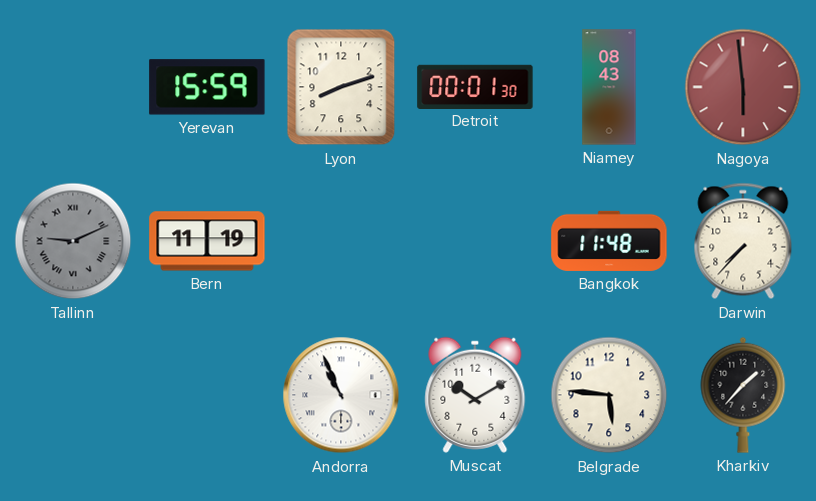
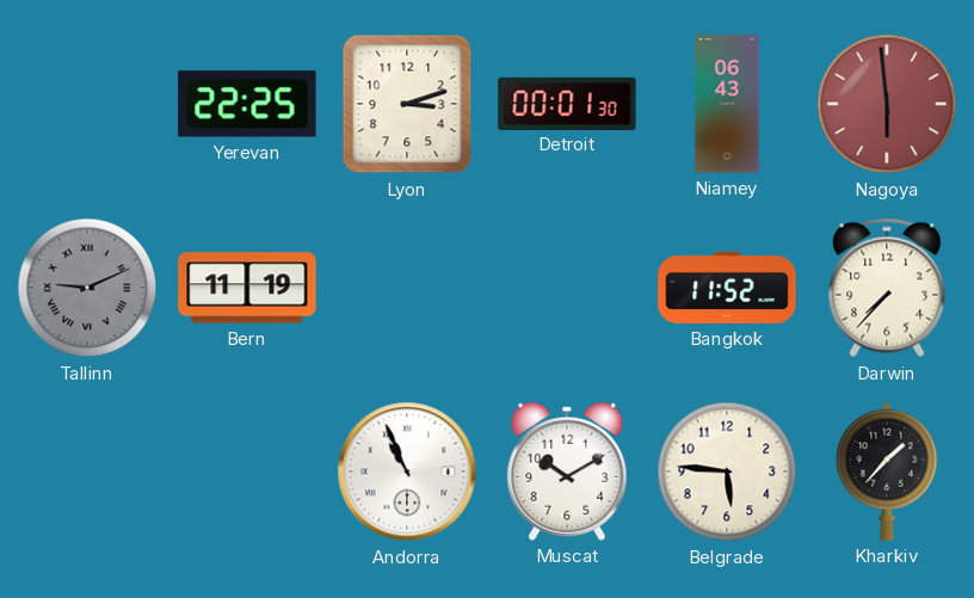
Yerevan: 15:59 -> 22:25
Lyon: 8:12 -> 3:12
Niamey: 08:43 -> 06:43
Bangkok: 11:48 -> 11:52
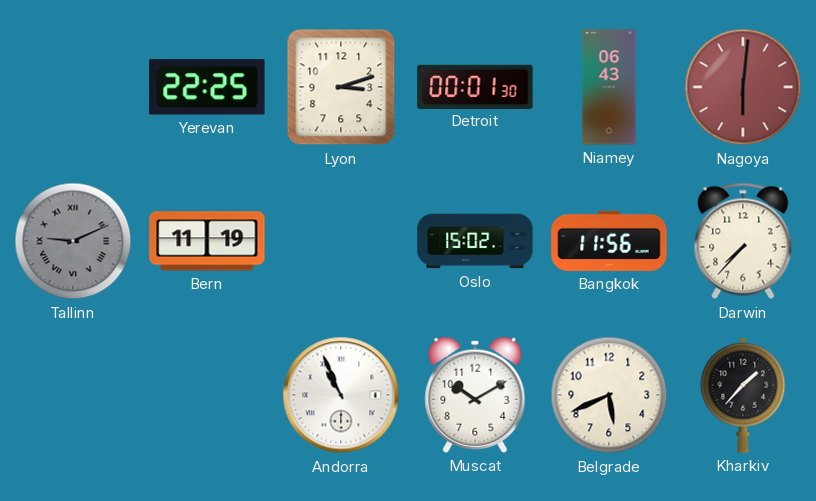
Nagoya: 5:59 -> 6:01
Oslo: none -> 15:02
Bangkok: 11:52 -> 11:56
Belgrade: 5:46 -> 5:41
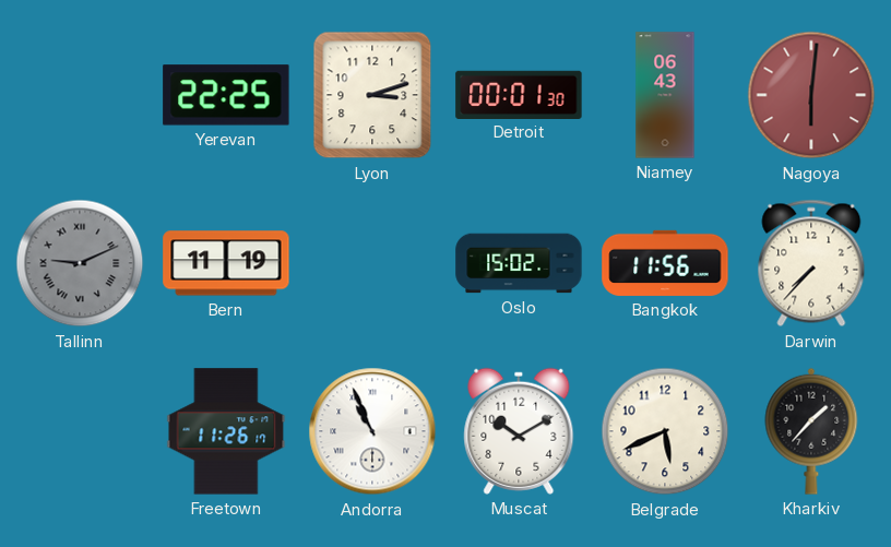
Freetown: none -> 11:26
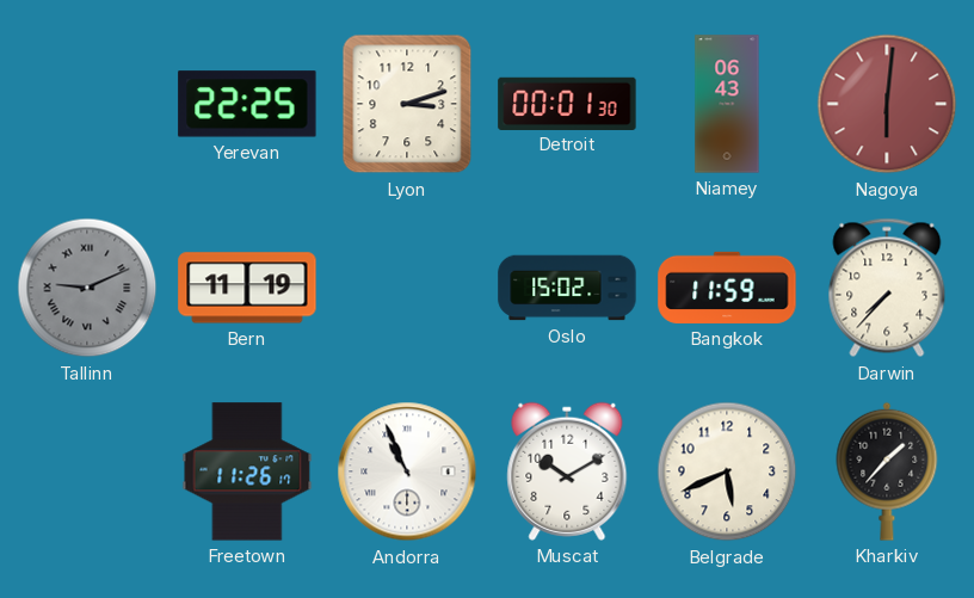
Bangkok: 11:56 -> 11:59
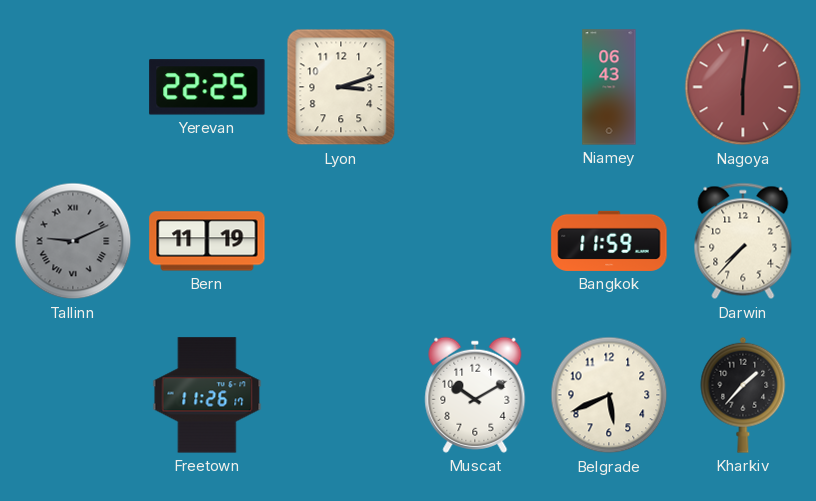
Detroit: 00:01 -> none
Oslo: 15:02 -> none
Andorra: 10:56 -> none
